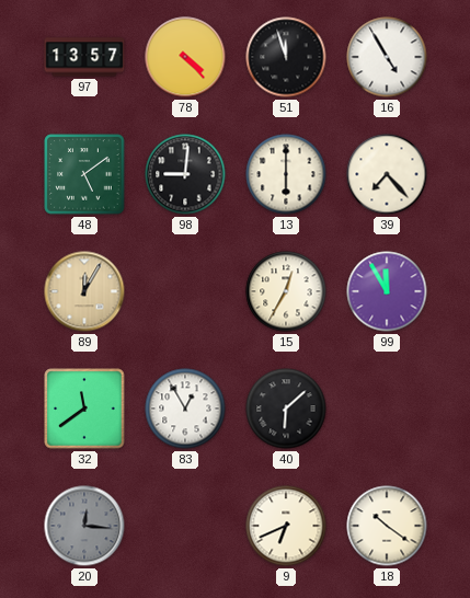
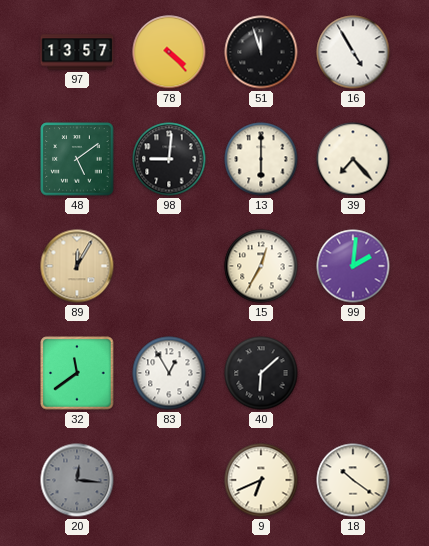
99: 11:55 -> 2:01
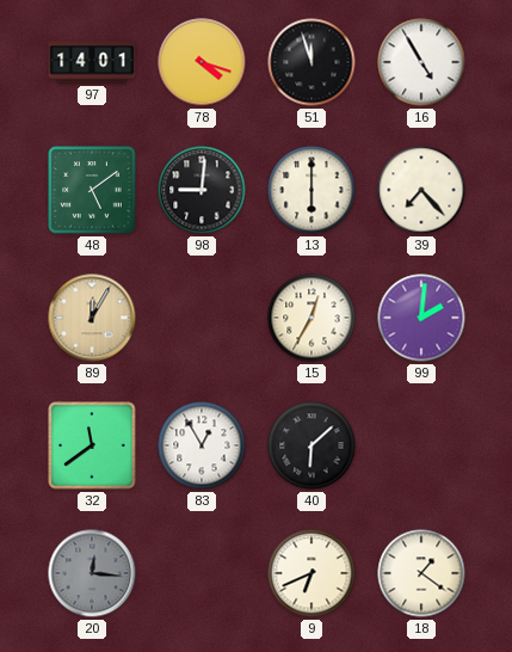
97: 13:57 -> 14:01
78: 4:23 -> 4:18
18: 10:21 -> 1:21
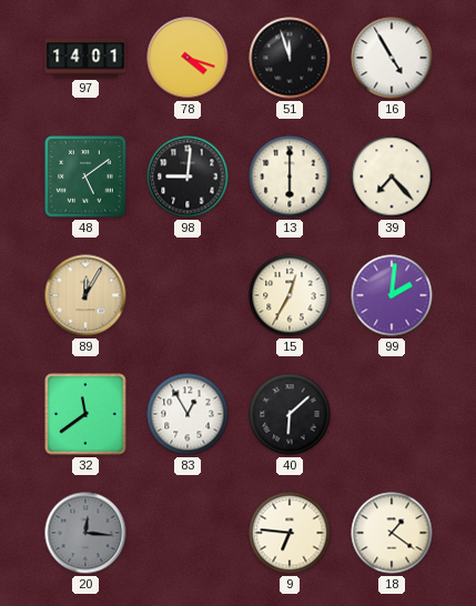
9: 6:41 -> 6:46
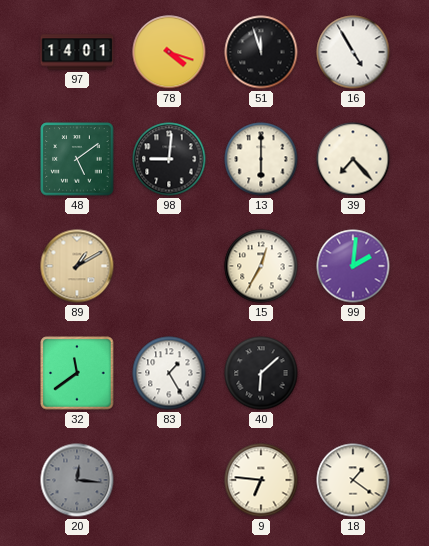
89: 12:05 -> 1:10
83: 12:55 -> 1:25
